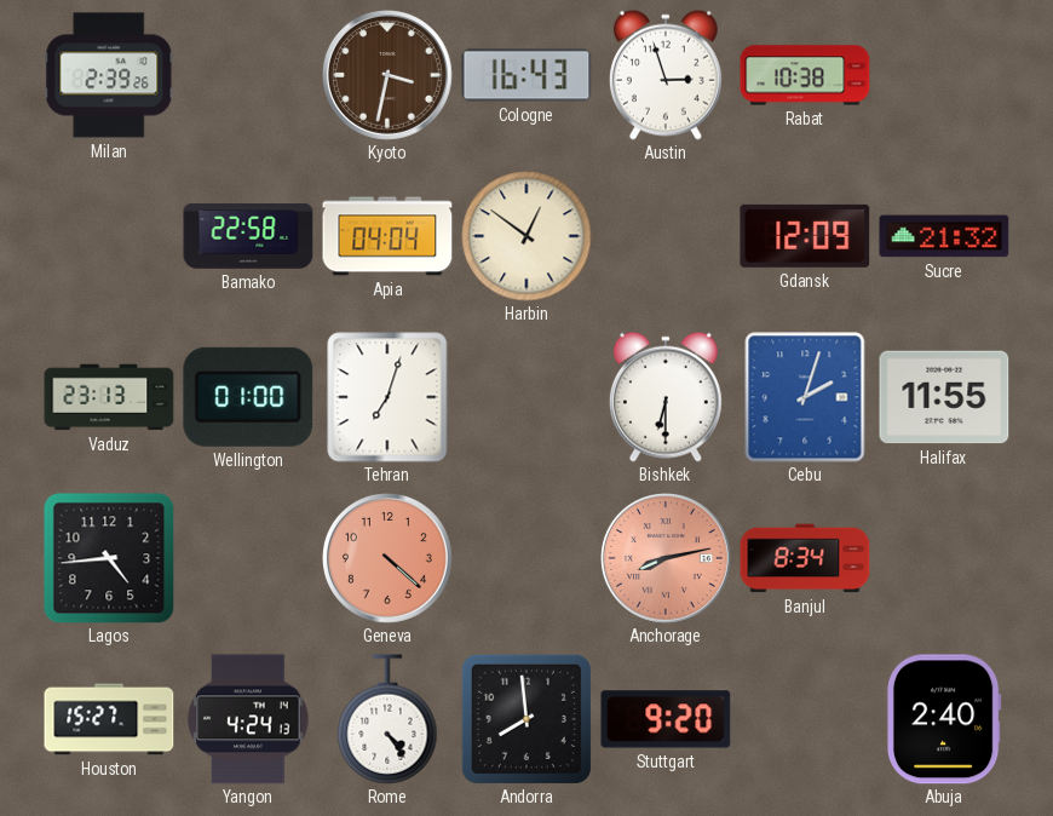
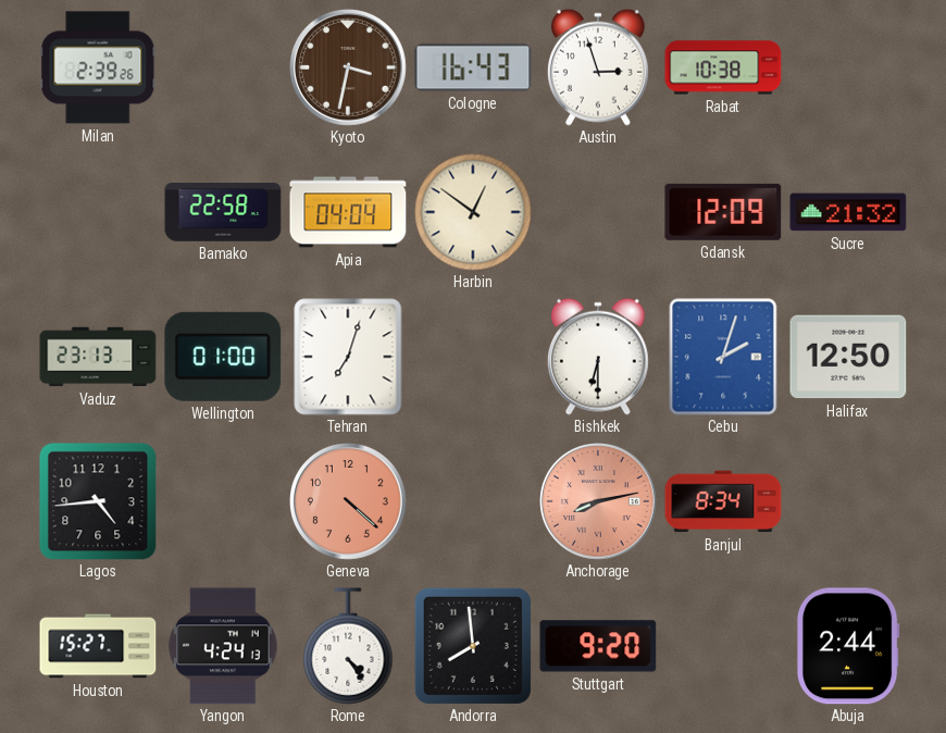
Halifax: 11:55 -> 12:50
Abuja: 2:40 -> 2:44
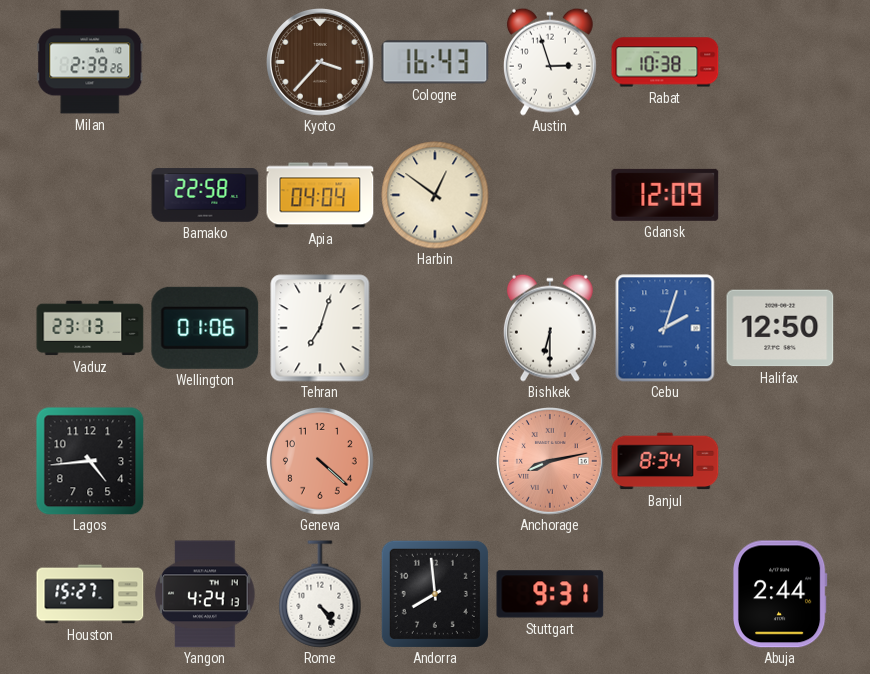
Kyoto: 3:32 -> 3:37
Sucre: 21:32 -> none
Wellington: 01:00 -> 01:06
Stuttgart: 9:20 -> 9:31
